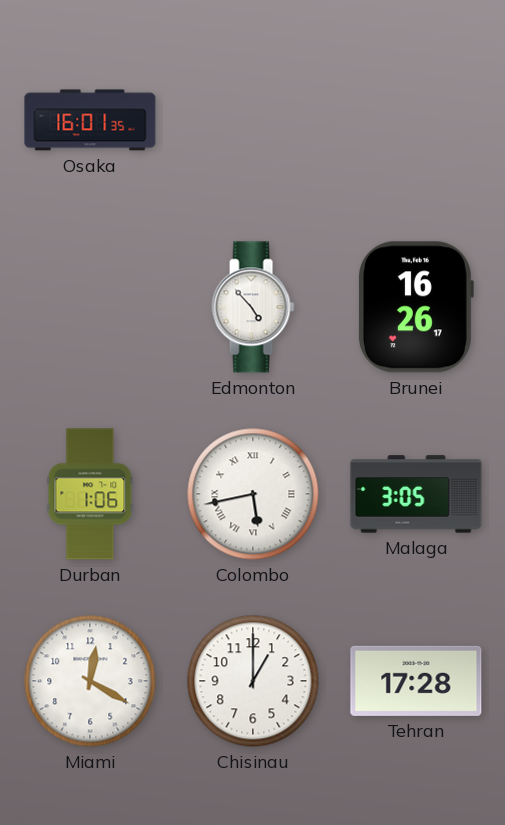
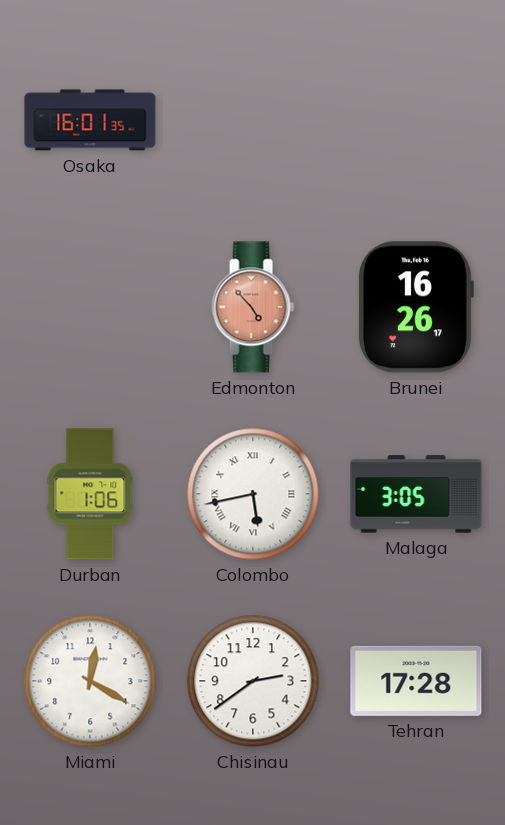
Edmonton dial: white -> salmon
Chisinau: 1:00 -> 2:39
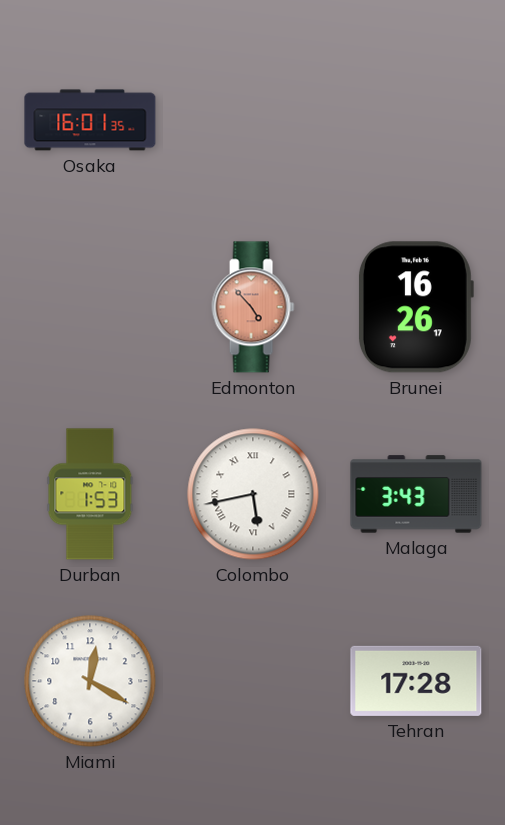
Durban: 1:06 -> 1:53
Malaga: 3:05 -> 3:43
Chisinau: 2:39 -> none
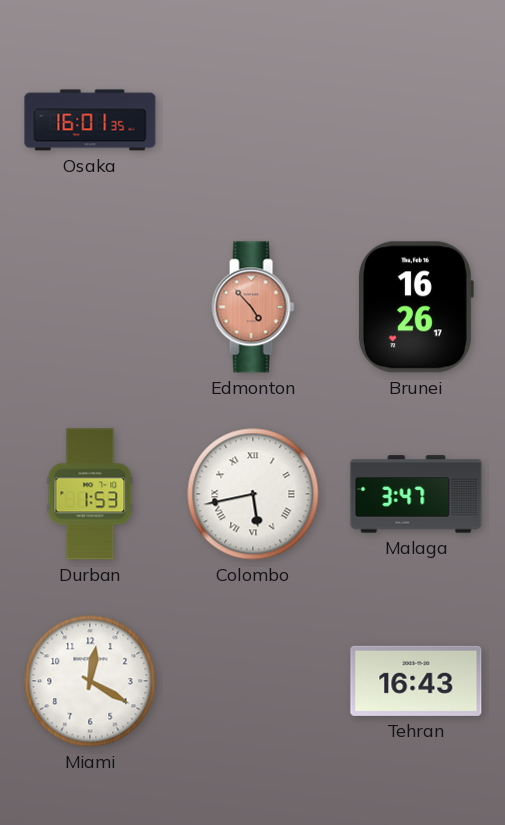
Malaga: 3:43 -> 3:47
Tehran: 17:28 -> 16:43
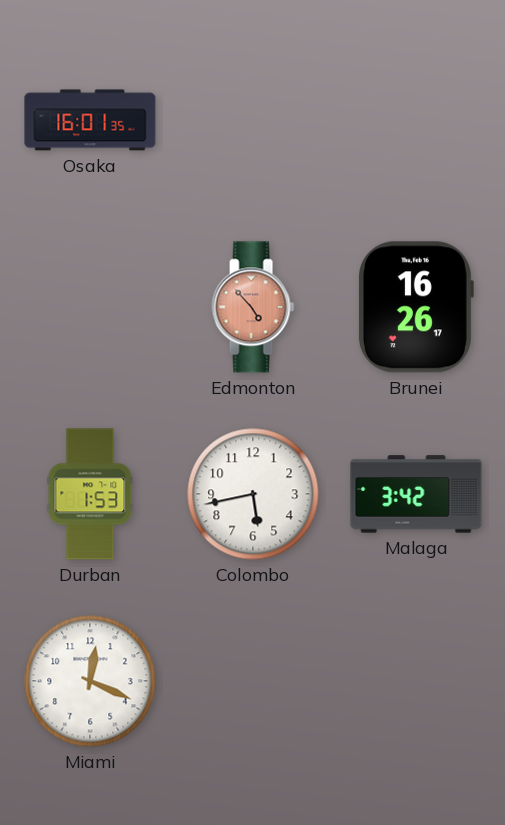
Colombo numerals: Roman -> Arabic
Malaga: 3:47 -> 3:42
Miami: 12:20 -> 12:19
Tehran: 16:43 -> none
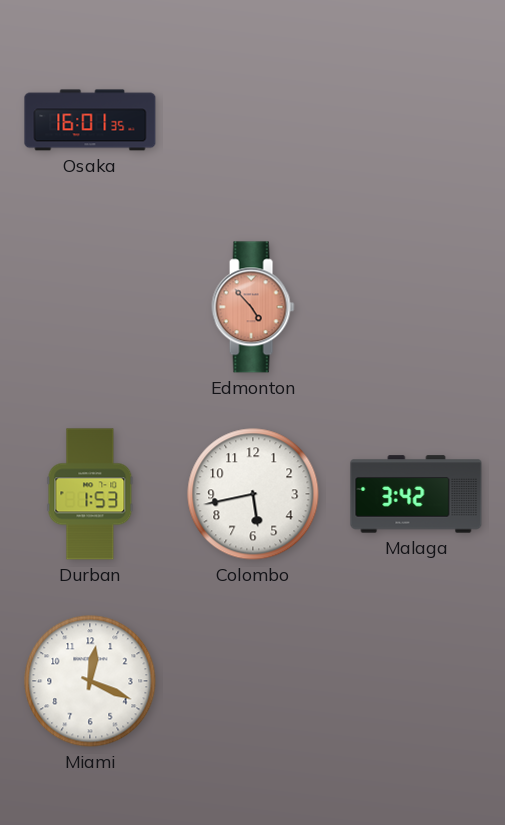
Brunei: 16:26 -> none
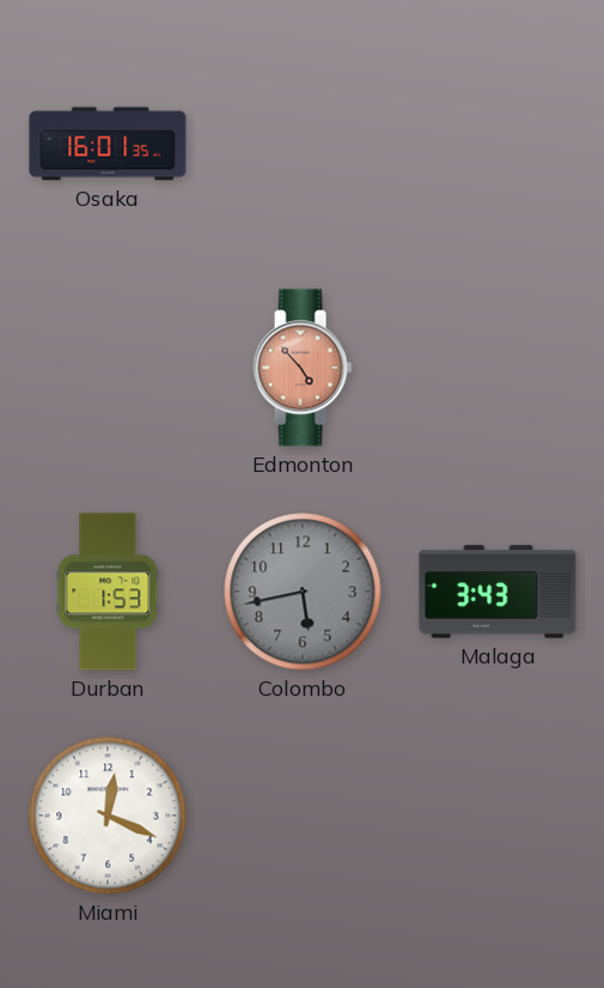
Colombo dial: white -> grey
Malaga: 3:42 -> 3:43
